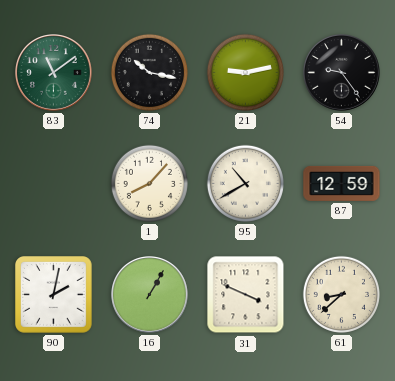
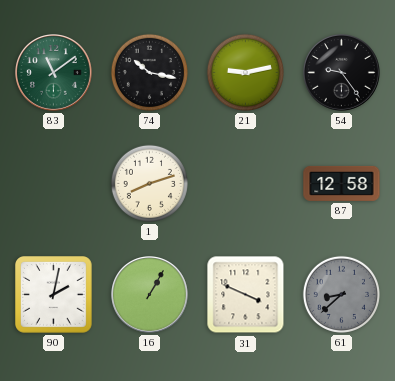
1: 8:07 -> 8:12
95: 10:40 -> none
87: 12:59 -> 12:58
61 dial: cream -> grey
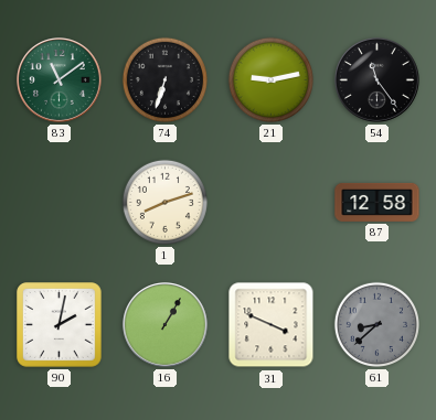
74: 10:17 -> 6:33
54: 9:24 -> 11:24
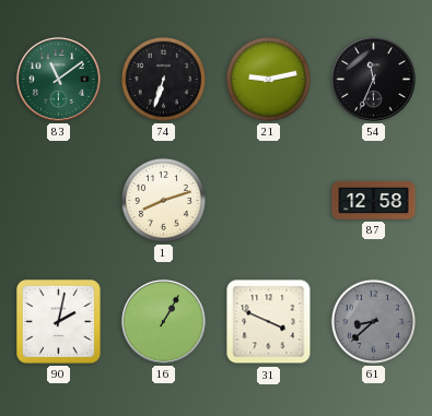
54: 11:24 -> 11:34
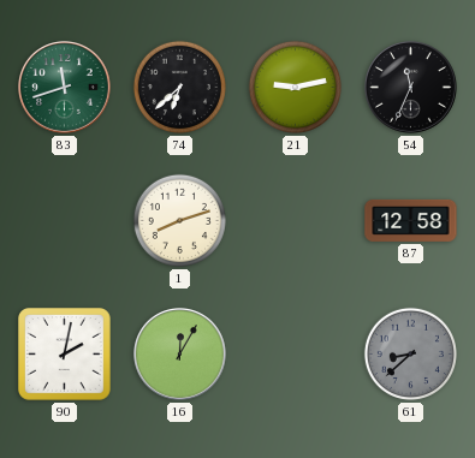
83: 11:09 -> 11:42
74: 6:33 -> 6:38
16: 1:05 -> 12:05
31: 3:49 -> none
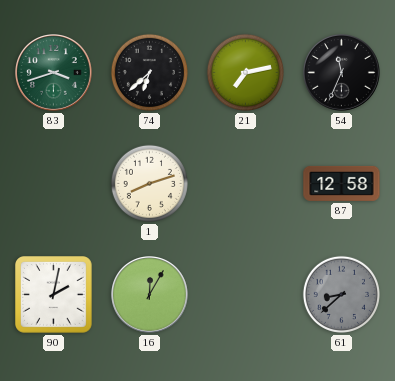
83: 11:42 -> 3:42
21: 9:13 -> 7:13
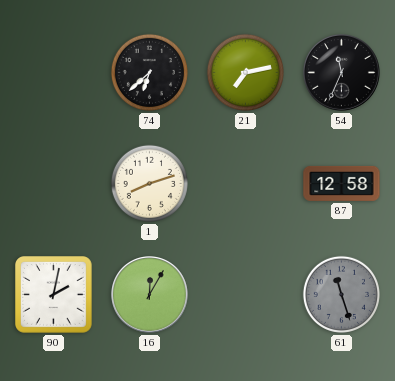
83: 3:42 -> none
61: 8:38 -> 11:27
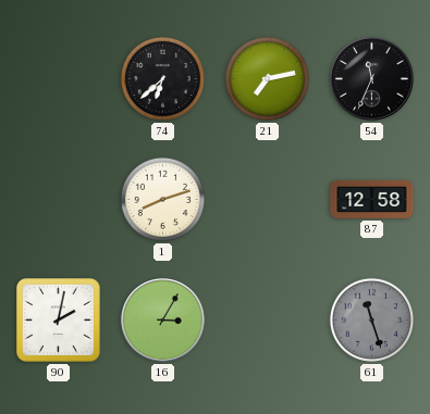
16: 12:05 -> 3:05
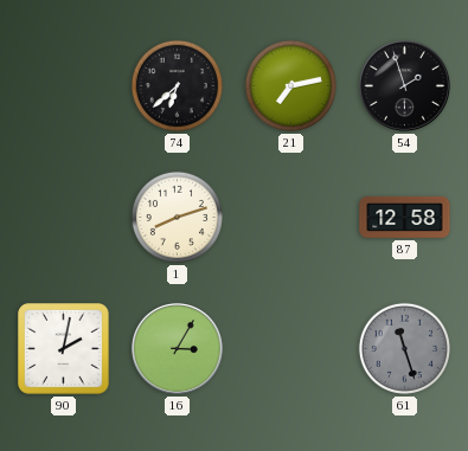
54: 11:34 -> 1:57
